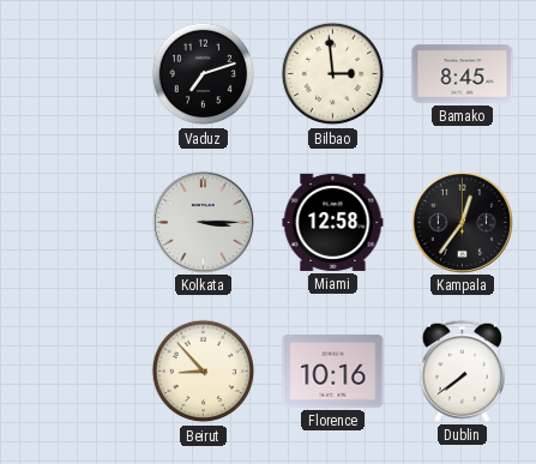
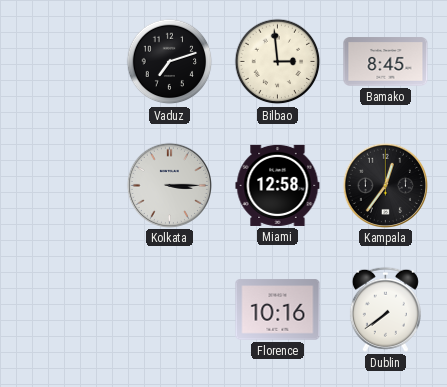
Beirut: 8:53 -> none
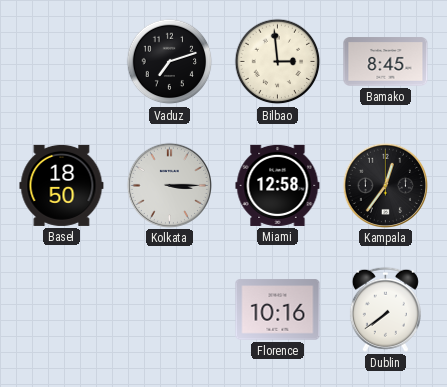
Basel: none -> 18:50
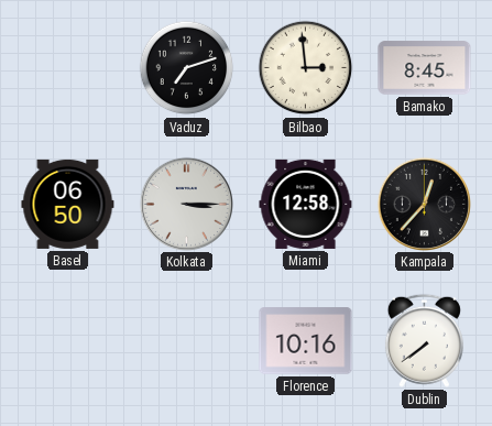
Basel: 18:50 -> 06:50
Kampala: 12:36 -> 12:37
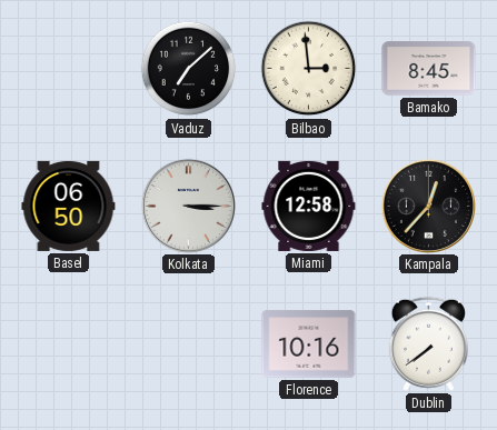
Vaduz: 7:12 -> 7:08
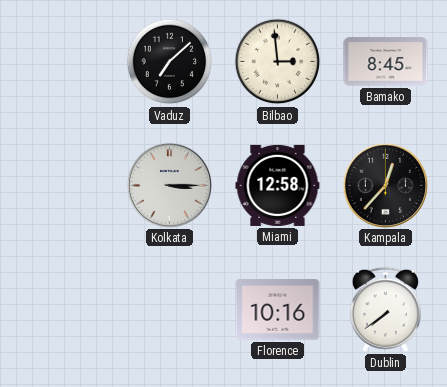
Basel: 06:50 -> none
